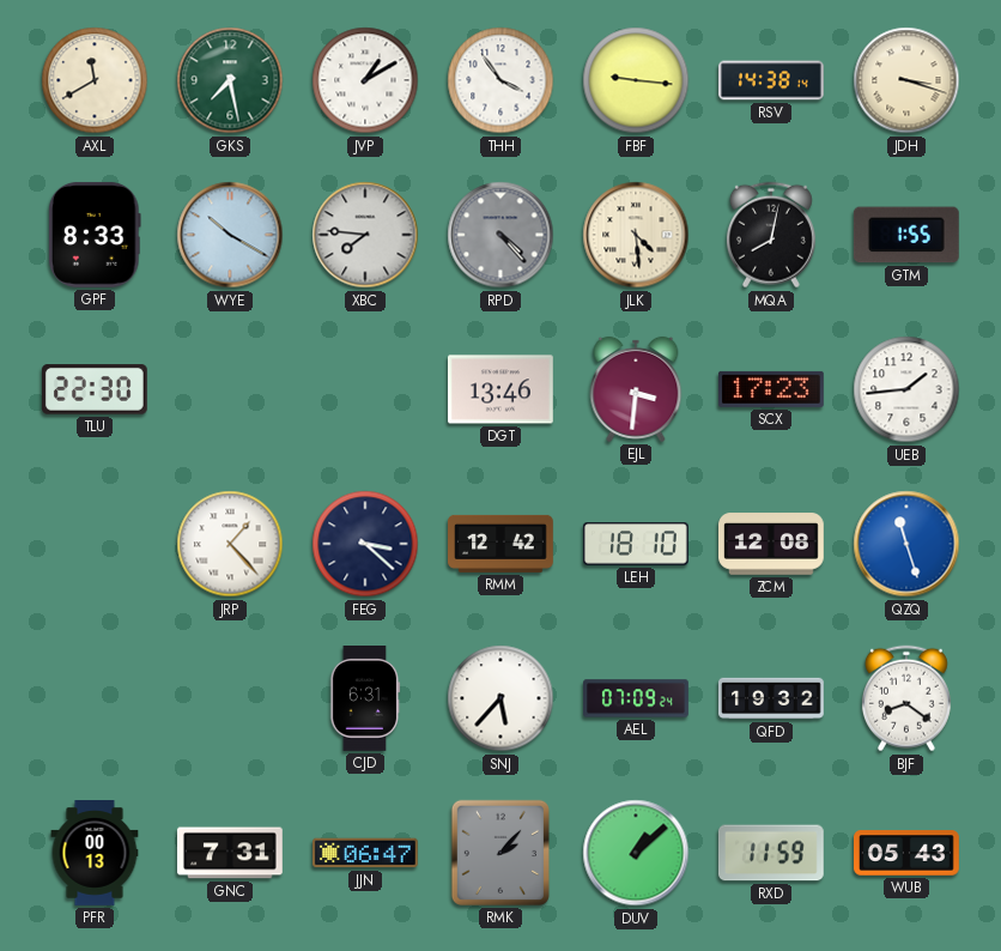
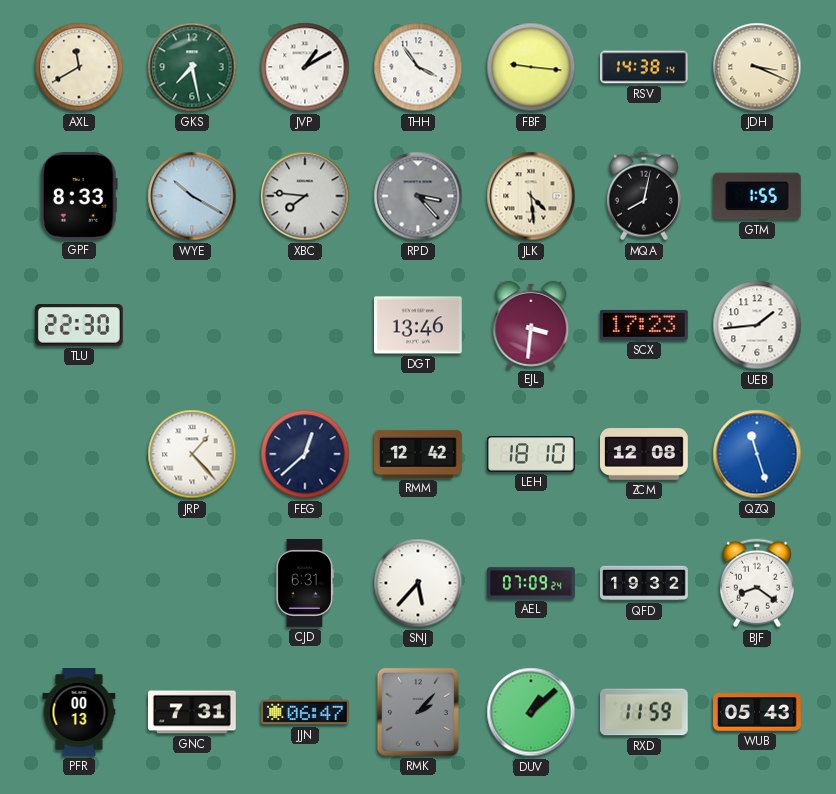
JDH: 3:18 -> 3:19
RPD: 4:23 -> 3:23
FEG: 3:22 -> 12:38
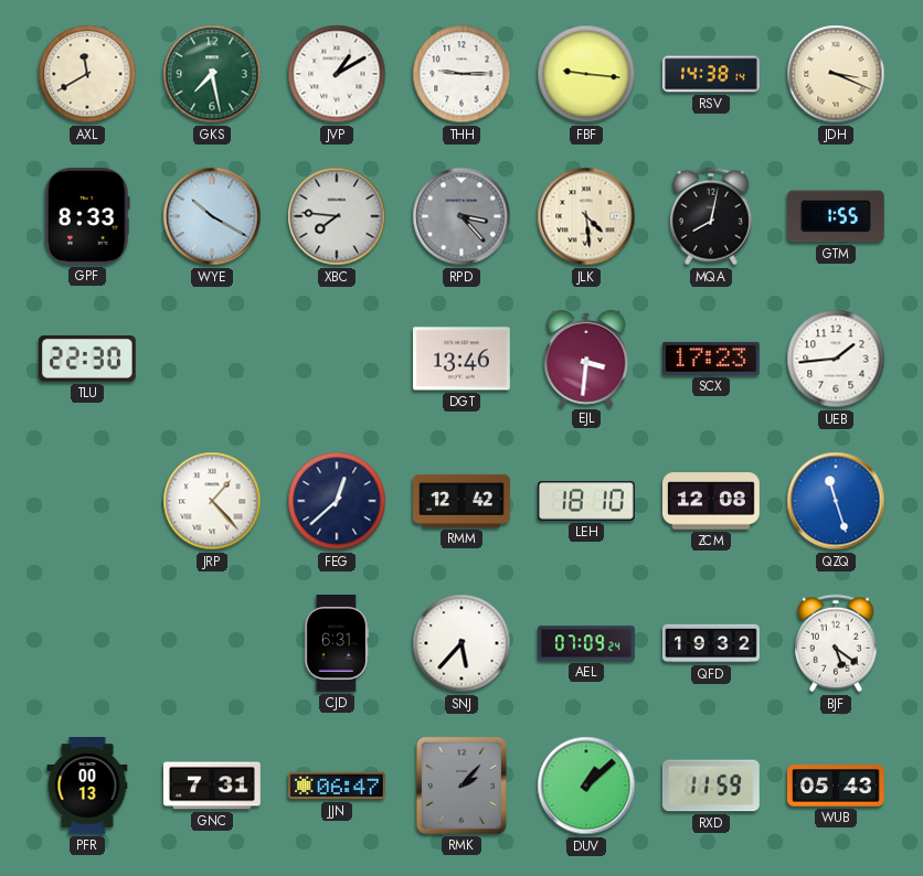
THH: 3:54 -> 9:15
BJF: 8:21 -> 5:21
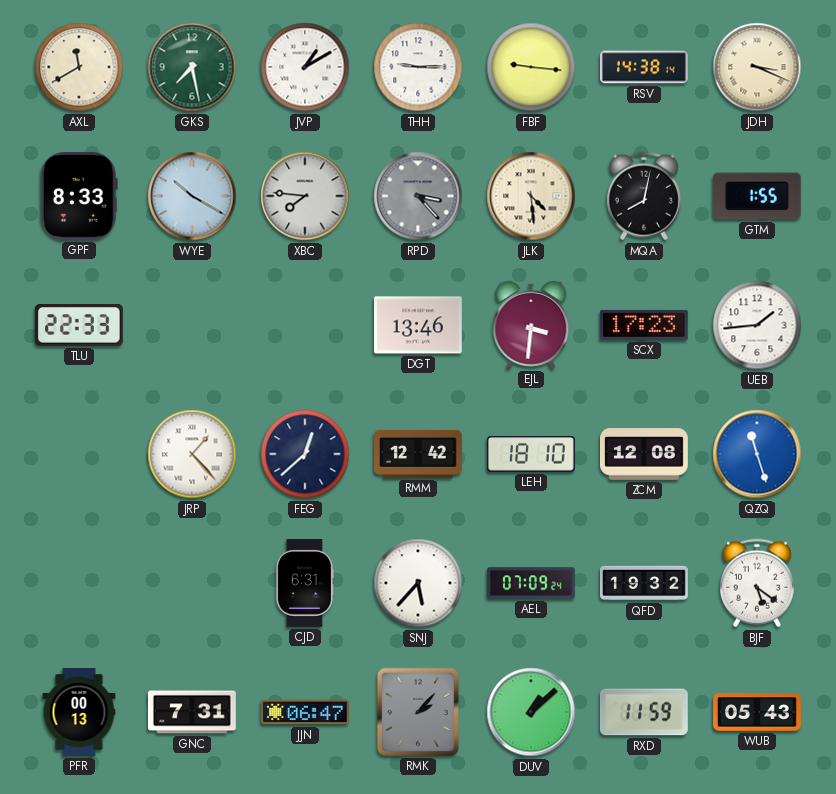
TLU: 22:30 -> 22:33
